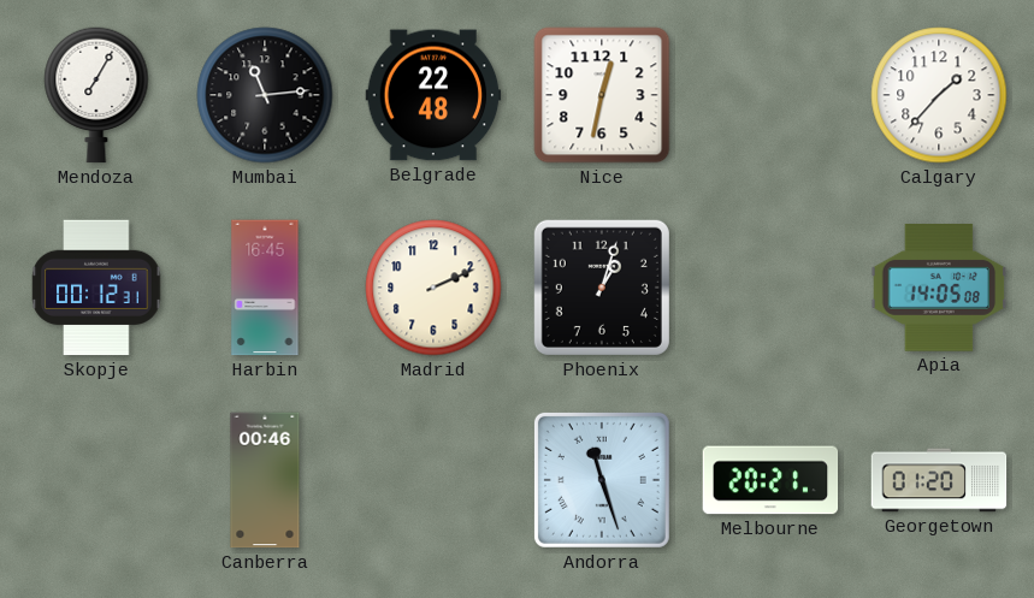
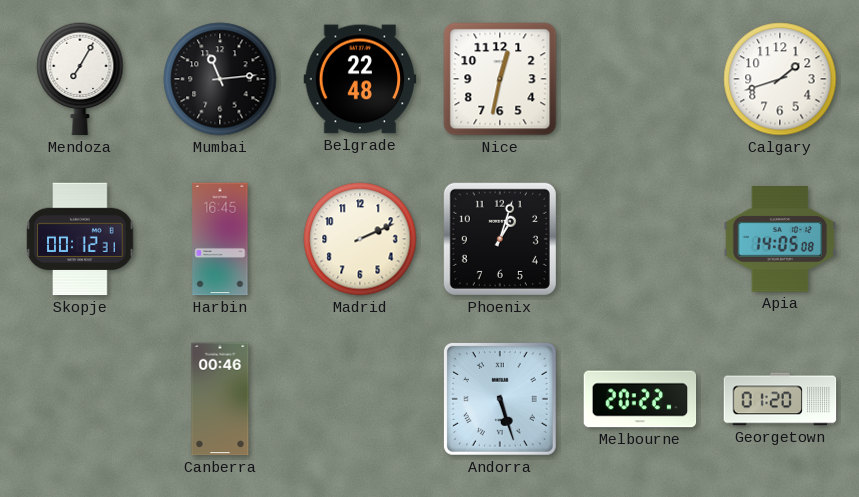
Calgary: 1:37 -> 1:42
Andorra: 11:27 -> 5:27
Melbourne: 20:21 -> 20:22
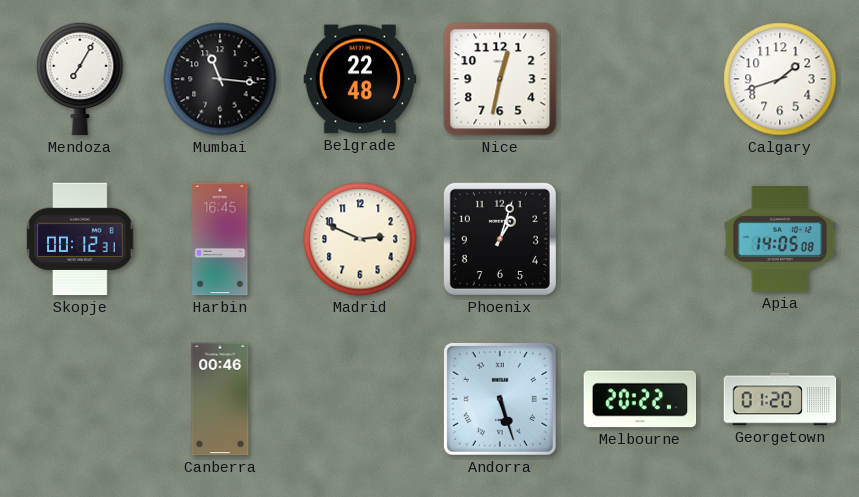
Mumbai: 11:14 -> 11:16
Madrid: 2:11 -> 2:49
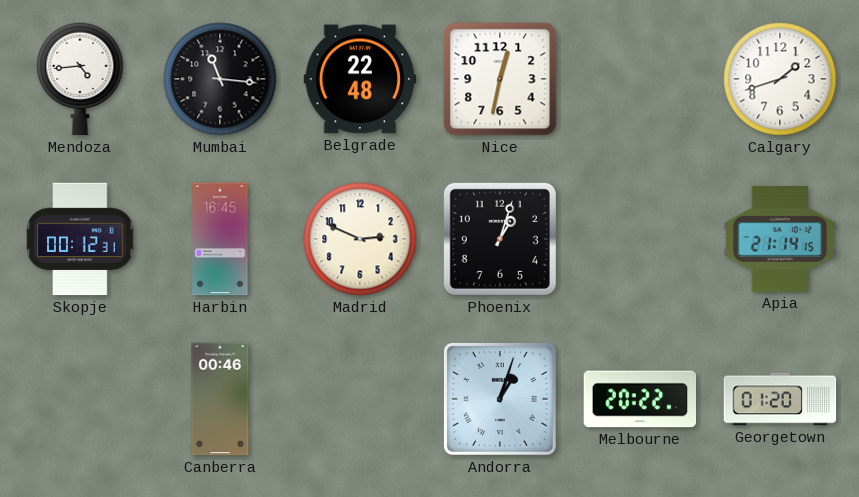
Mendoza: 7:05 -> 4:44
Apia: 14:05 -> 21:14
Andorra: 5:27 -> 1:03
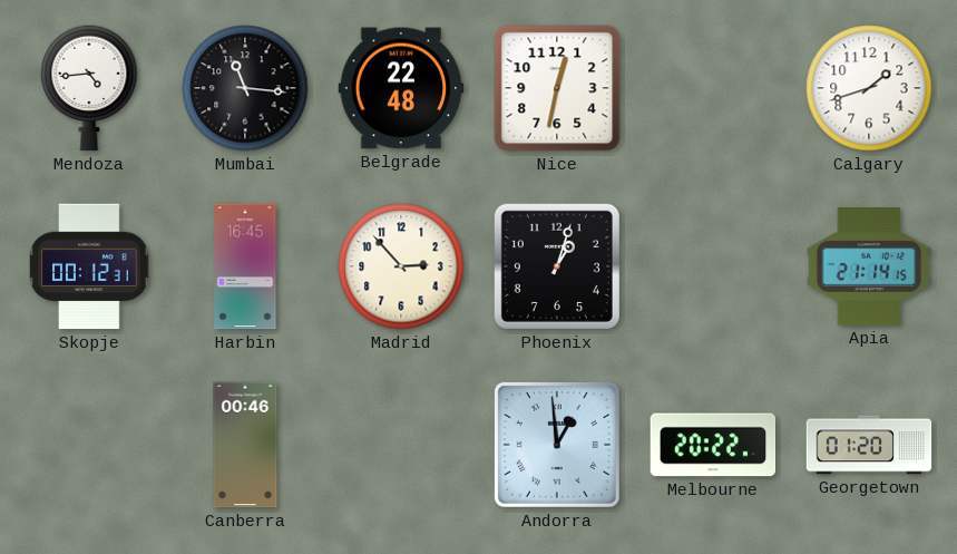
Madrid: 2:49 -> 2:53
Andorra: 1:03 -> 12:59
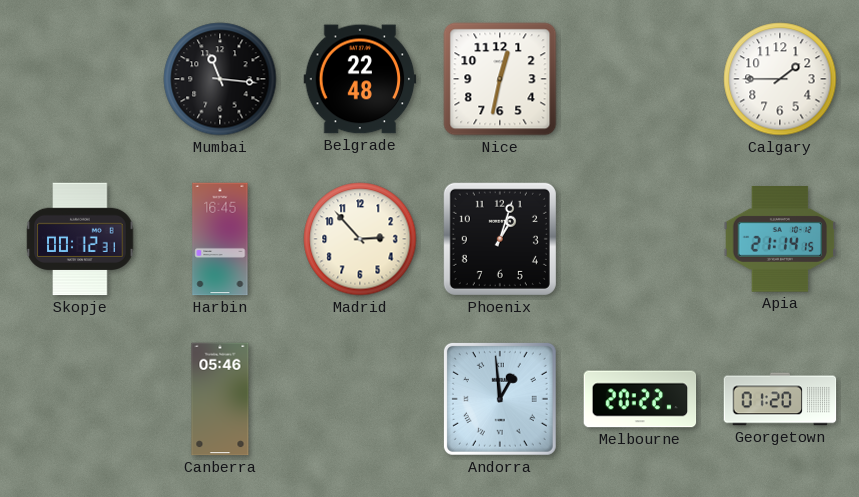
Mendoza: 4:44 -> none
Calgary: 1:42 -> 1:45
Canberra: 00:46 -> 05:46
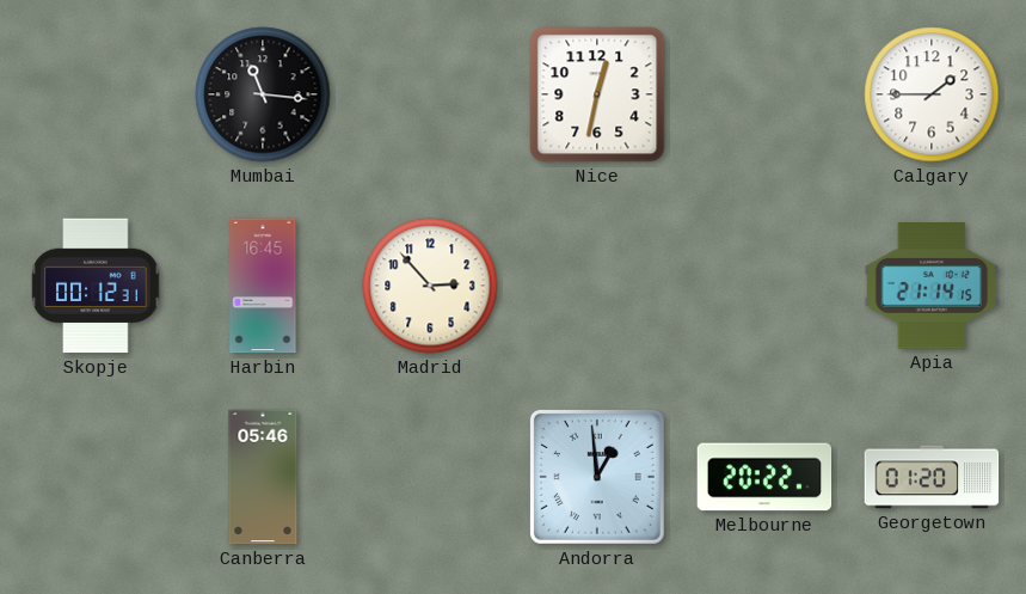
Belgrade: 22:48 -> none
Phoenix: 1:03 -> none
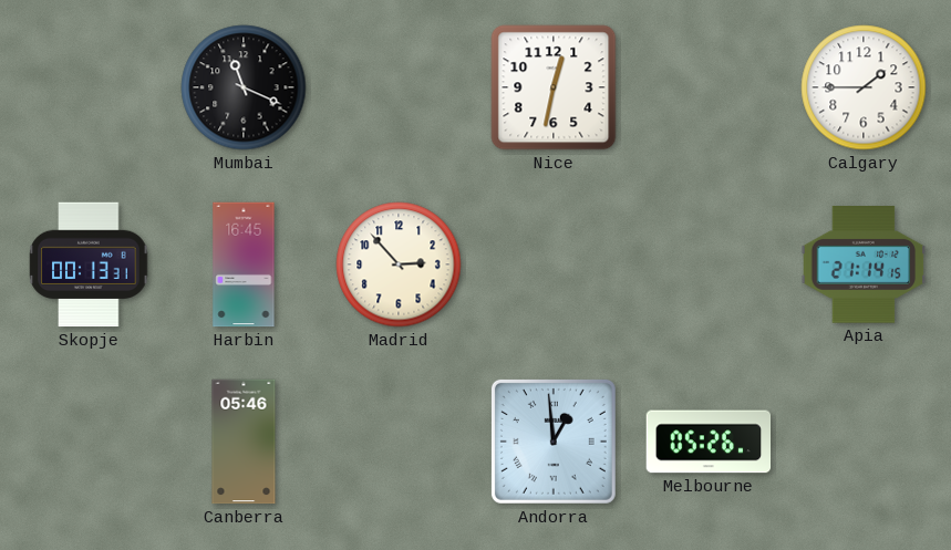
Mumbai: 11:16 -> 11:19
Skopje: 00:12 -> 00:13
Melbourne: 20:22 -> 05:26
Georgetown: 01:20 -> none
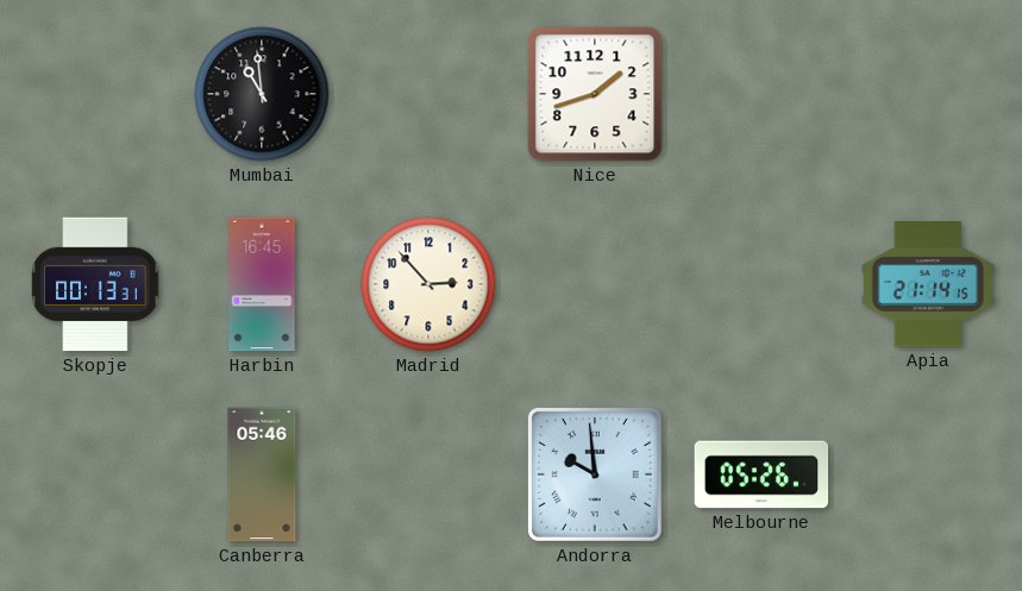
Mumbai: 11:19 -> 10:59
Nice: 12:32 -> 1:42
Calgary: 1:45 -> none
Andorra: 12:59 -> 9:59
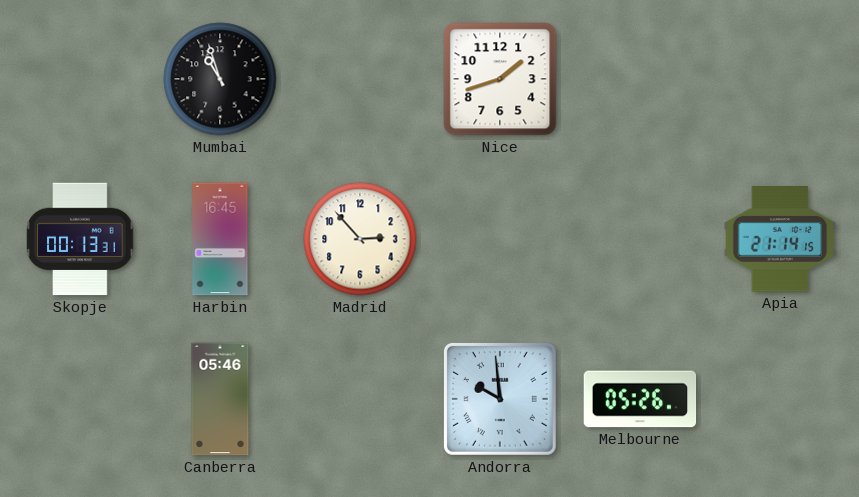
Mumbai: 10:59 -> 10:57
